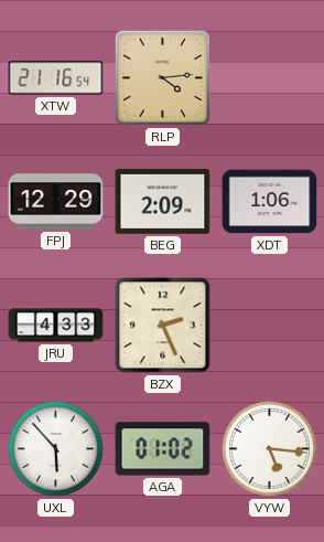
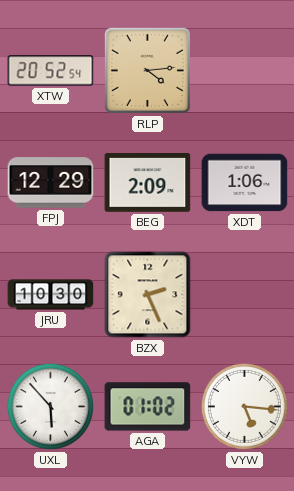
XTW: 21:16 -> 20:52
JRU: 4:33 -> 10:30
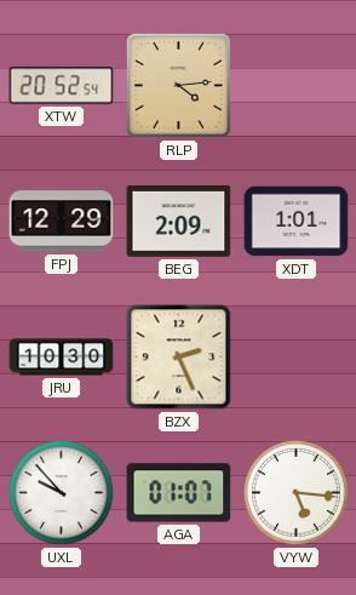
XDT: 1:06 -> 1:01
UXL: 5:53 -> 9:53
AGA: 01:02 -> 01:07
